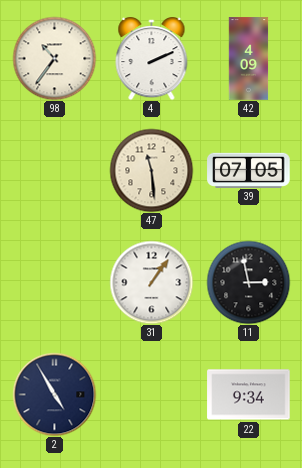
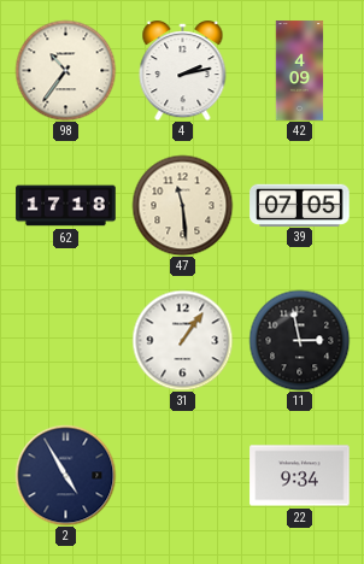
4: 2:11 -> 2:13
62: none -> 17:18
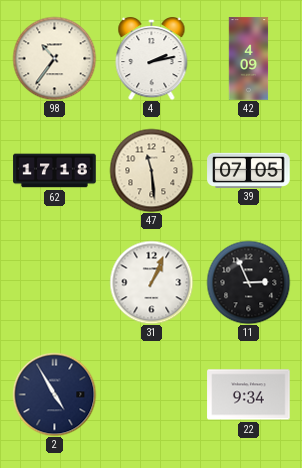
31: 1:06 -> 1:04
11: 2:58 -> 2:56
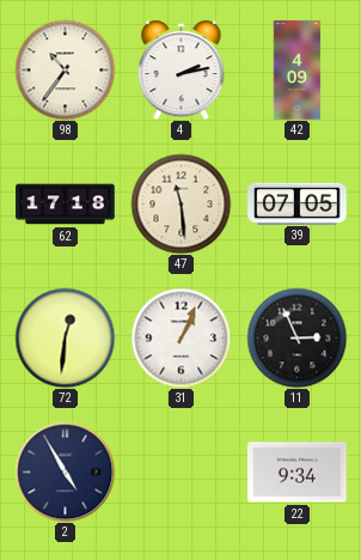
72: none -> 12:31
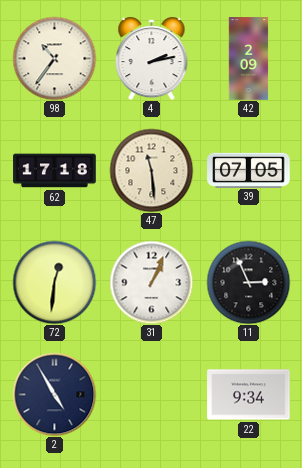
42: 4:09 -> 2:09
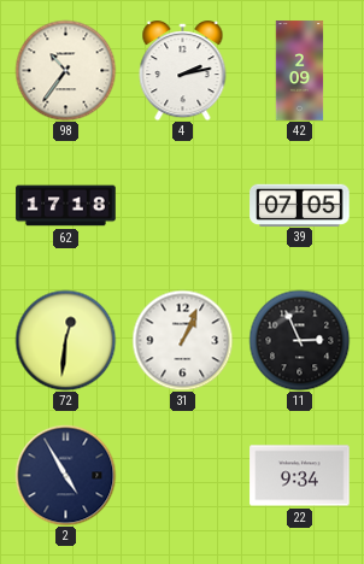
47: 11:29 -> none
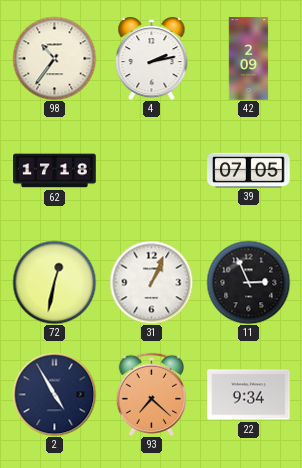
72: 12:31 -> 12:32
93: none -> 7:22
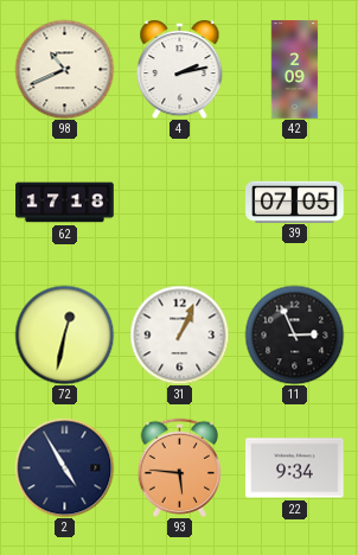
98: 10:36 -> 10:41
93: 7:22 -> 5:46
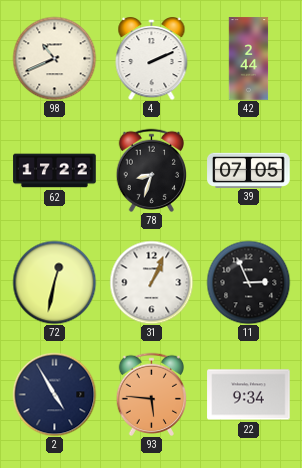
4: 2:13 -> 2:11
42: 2:09 -> 2:44
62: 17:18 -> 17:22
78: none -> 8:33
